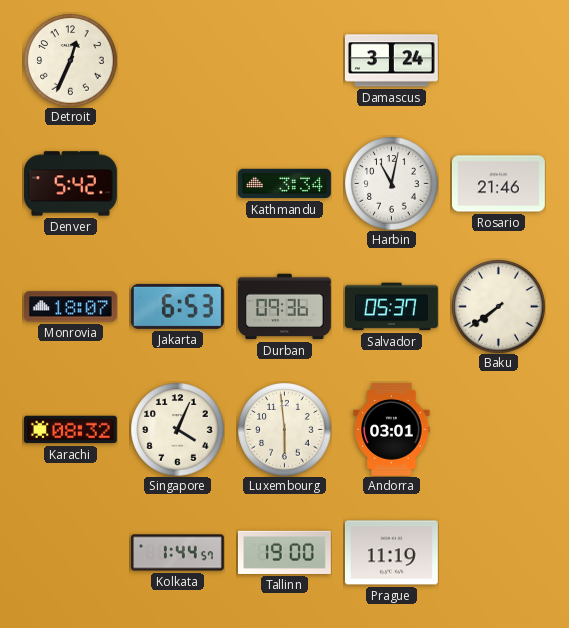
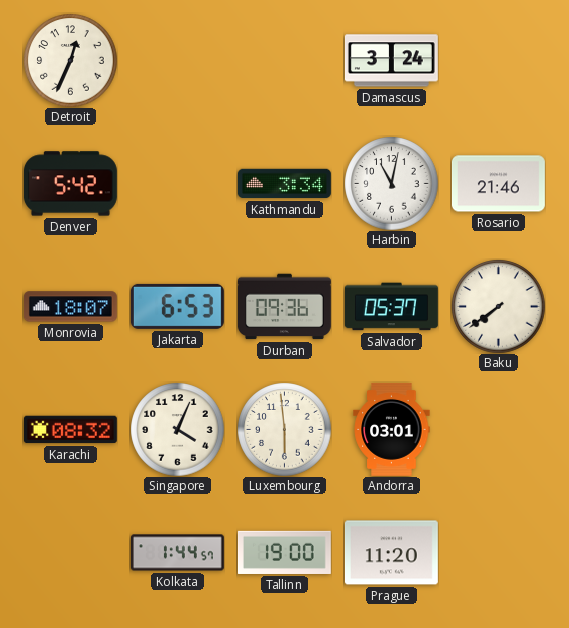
Prague: 11:19 -> 11:20
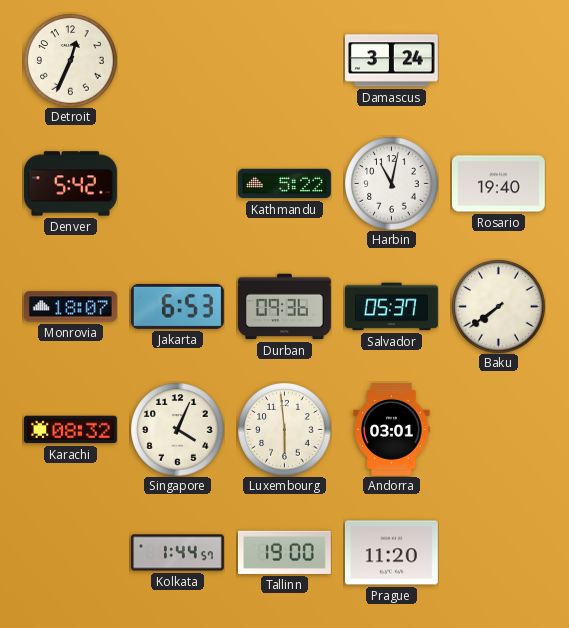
Kathmandu: 3:34 -> 5:22
Rosario: 21:46 -> 19:40
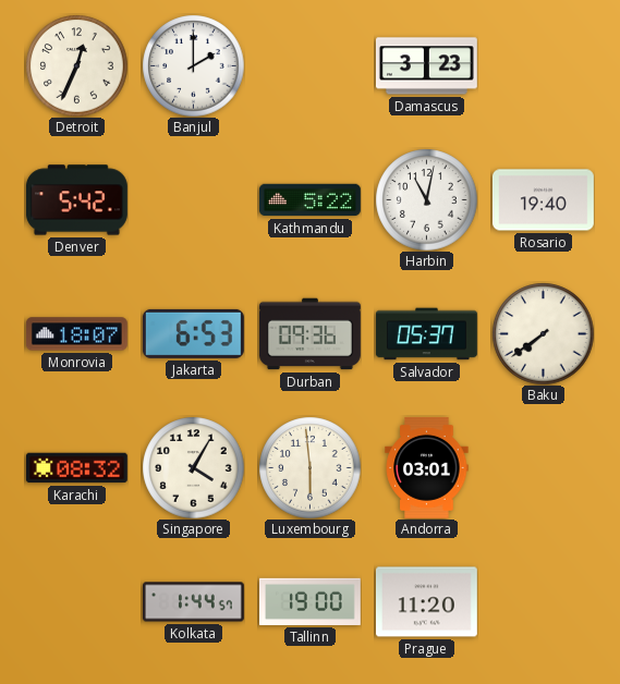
Banjul: none -> 2:00
Damascus: 3:24 -> 3:23
Singapore: 4:04 -> 4:05
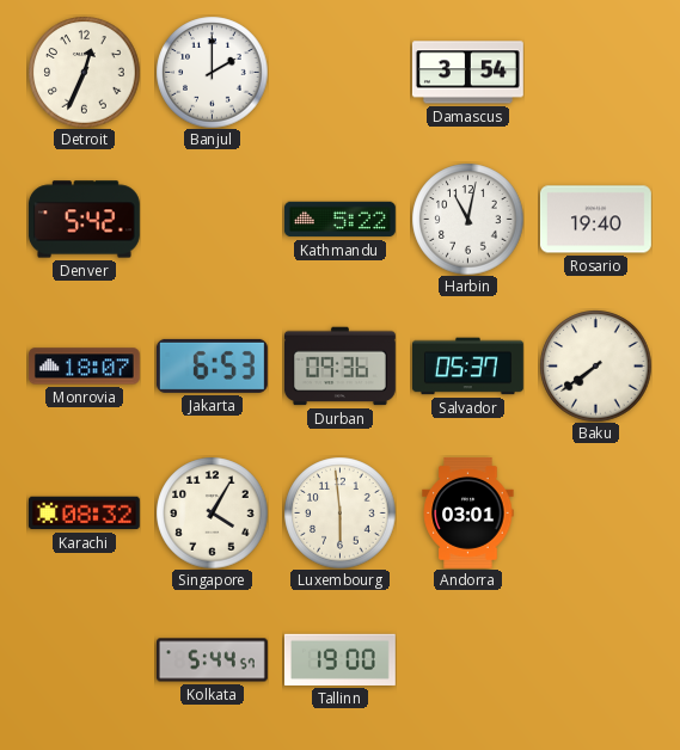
Damascus: 3:23 -> 3:54
Kolkata: 1:44 -> 5:44
Prague: 11:20 -> none
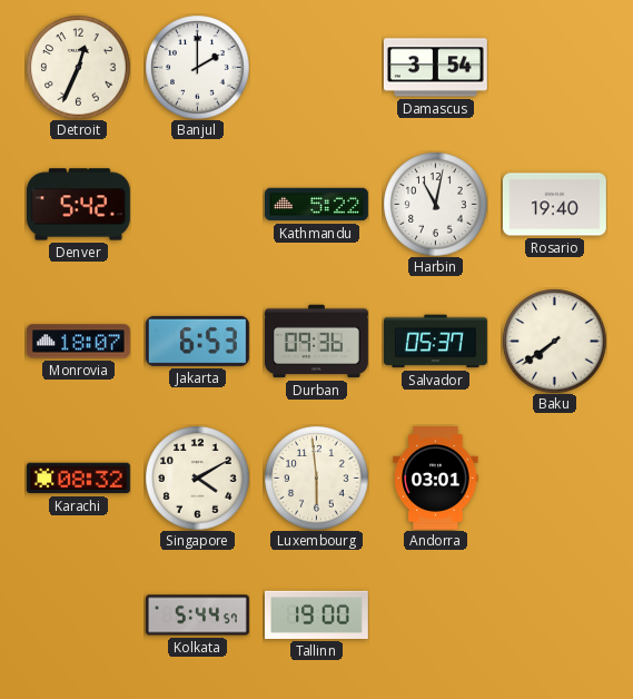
Singapore: 4:05 -> 4:10
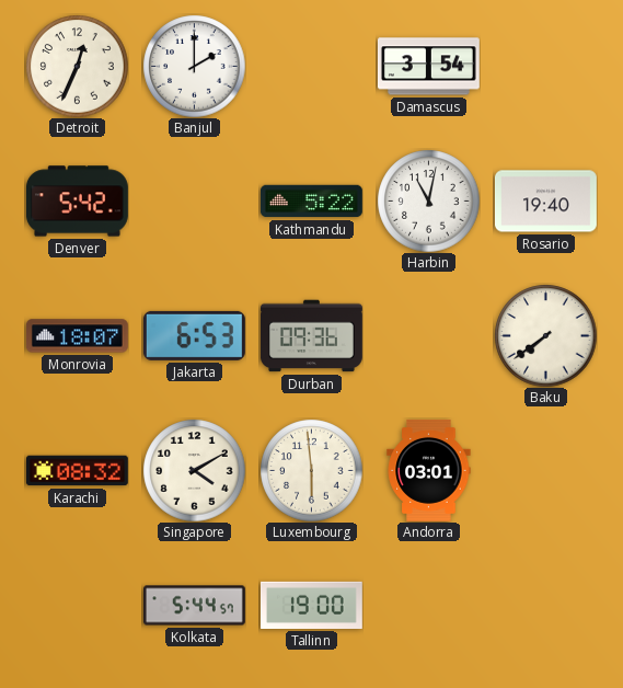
Salvador: 05:37 -> none
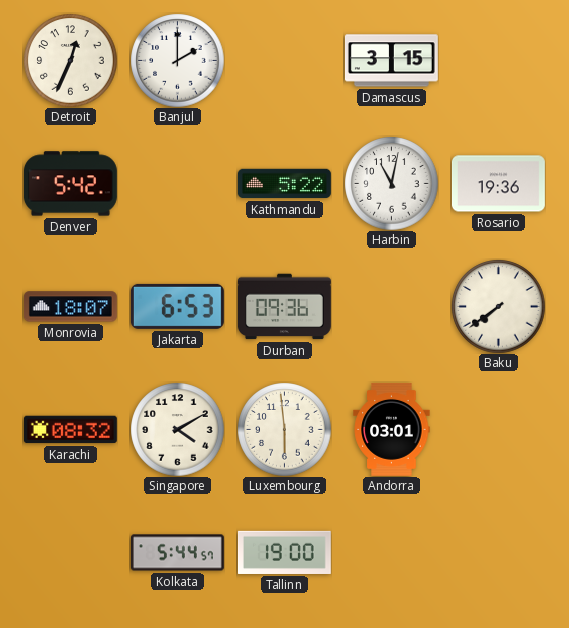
Damascus: 3:54 -> 3:15
Rosario: 19:40 -> 19:36
